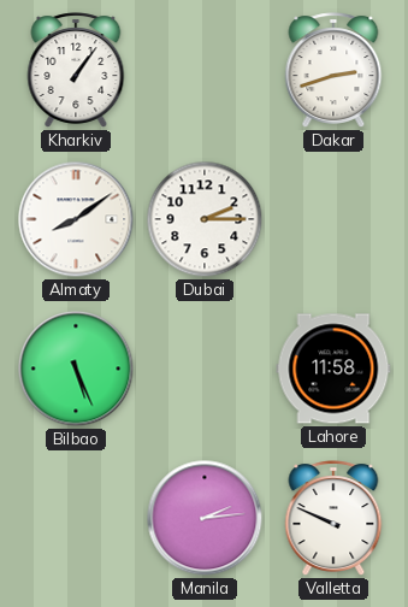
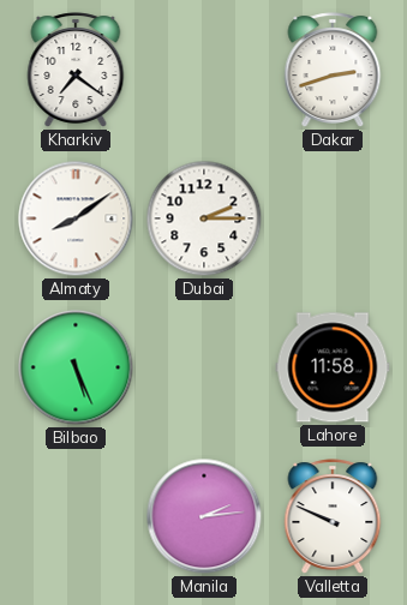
Kharkiv: 1:06 -> 7:21
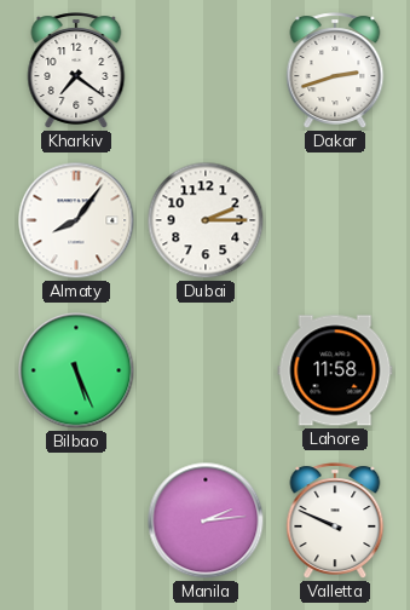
Almaty: 8:09 -> 8:06
